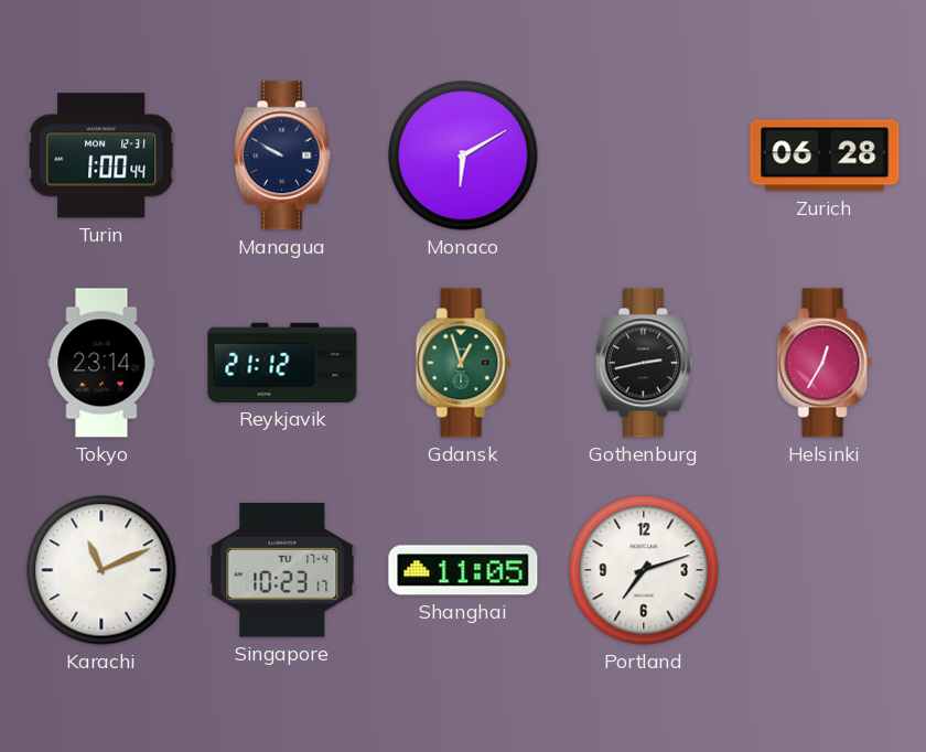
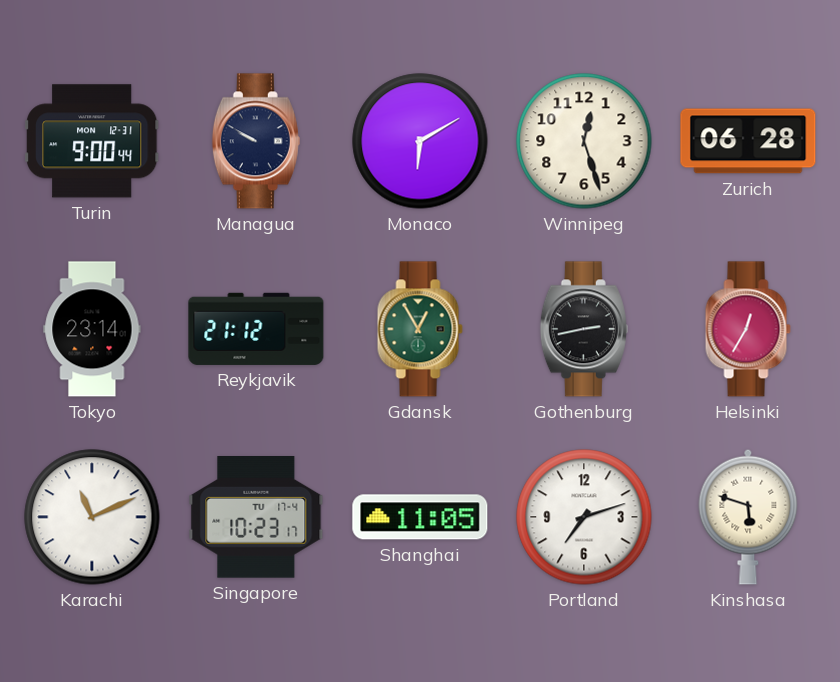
Turin: 1:00 -> 9:00
Winnipeg: none -> 12:27
Gdansk: 12:57 -> 12:55
Kinshasa: none -> 5:48
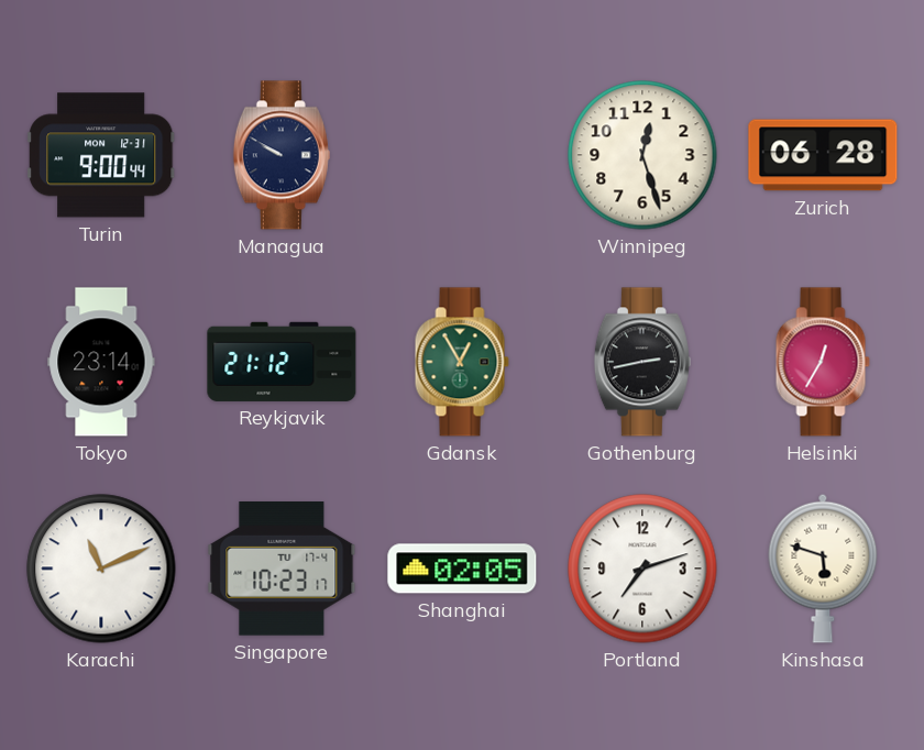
Monaco: 6:10 -> none
Shanghai: 11:05 -> 02:05
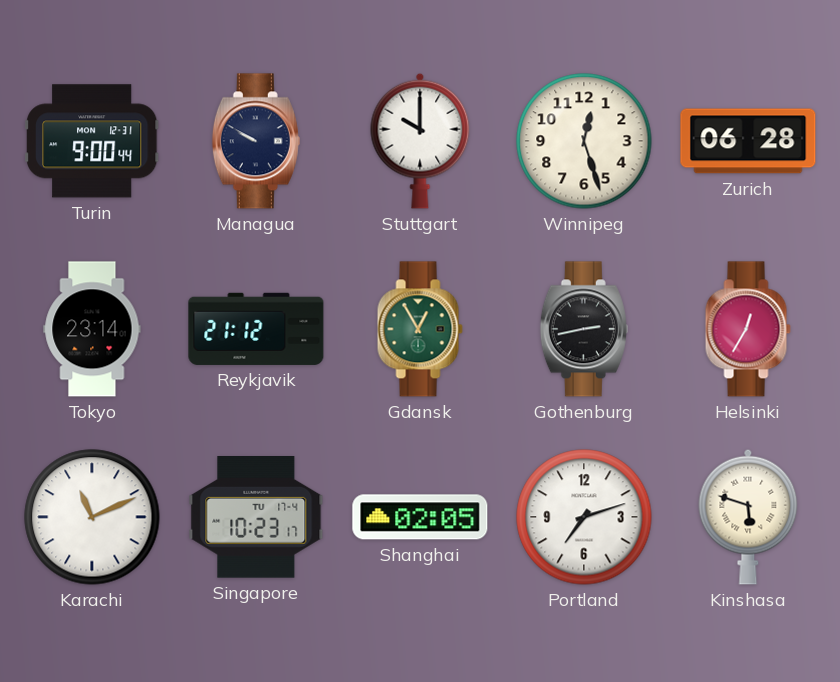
Stuttgart: none -> 10:00
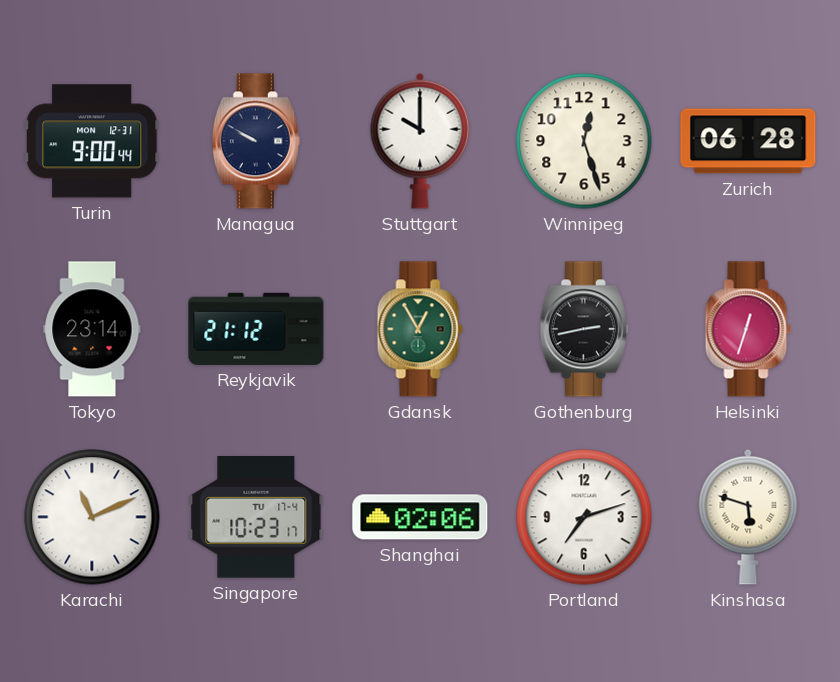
Helsinki: 12:35 -> 12:33
Shanghai: 02:05 -> 02:06
